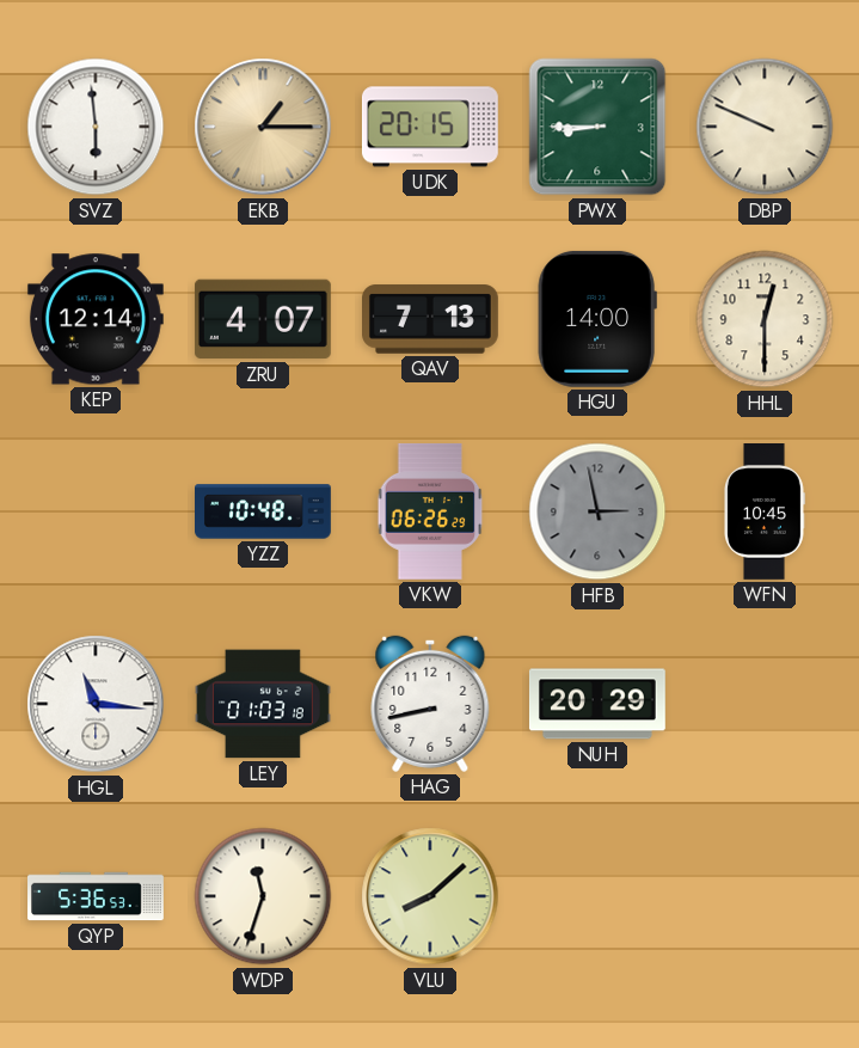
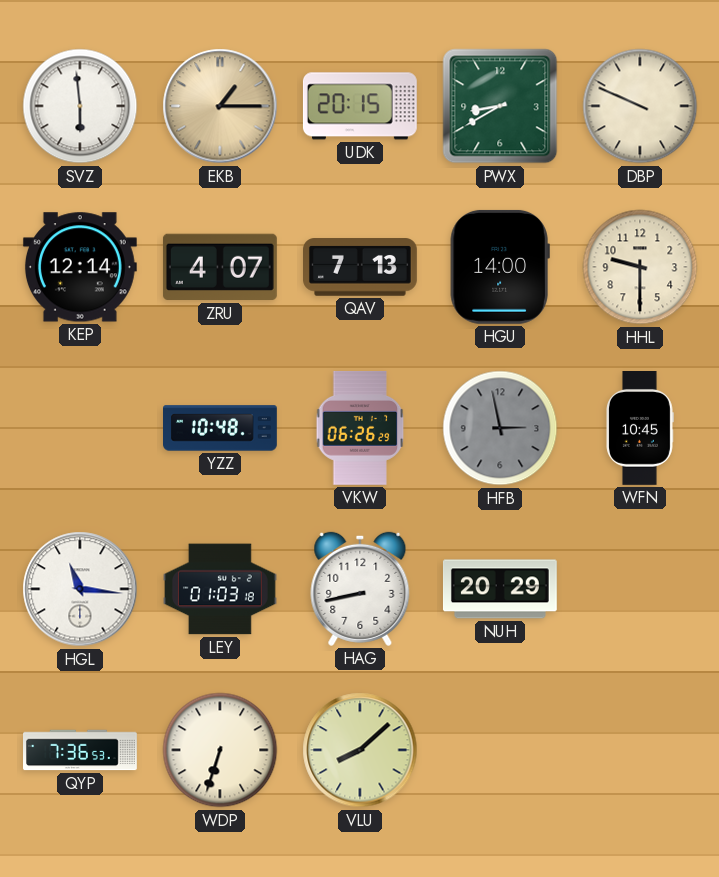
PWX: 8:45 -> 8:40
HHL: 12:30 -> 9:30
QYP: 5:36 -> 7:36
WDP: 11:33 -> 6:33
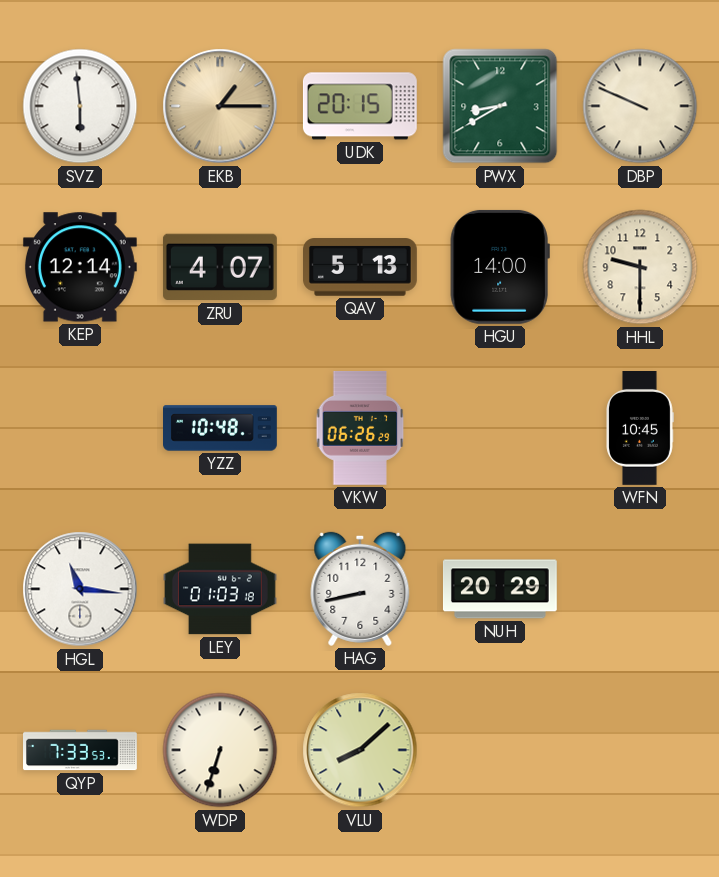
QAV: 7:13 -> 5:13
HFB: 2:58 -> none
QYP: 7:36 -> 7:33
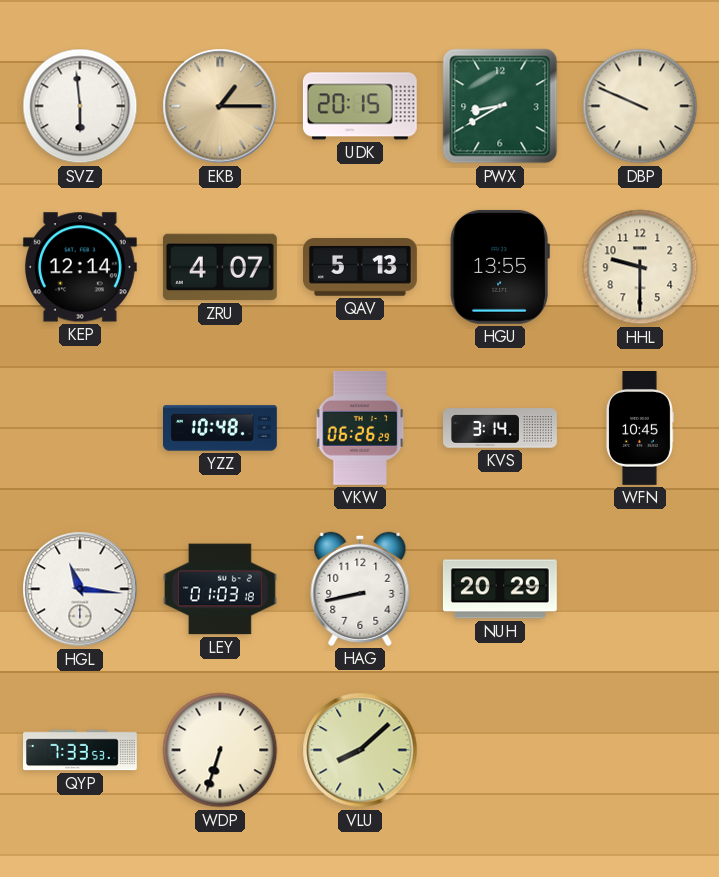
HGU: 14:00 -> 13:55
KVS: none -> 3:14
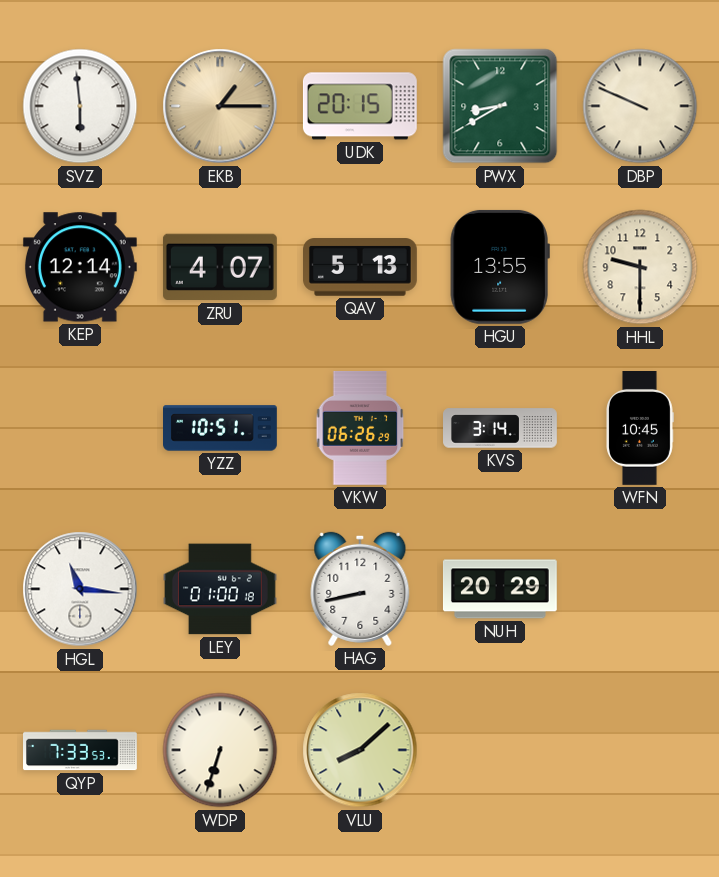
YZZ: 10:48 -> 10:51
LEY: 01:03 -> 01:00
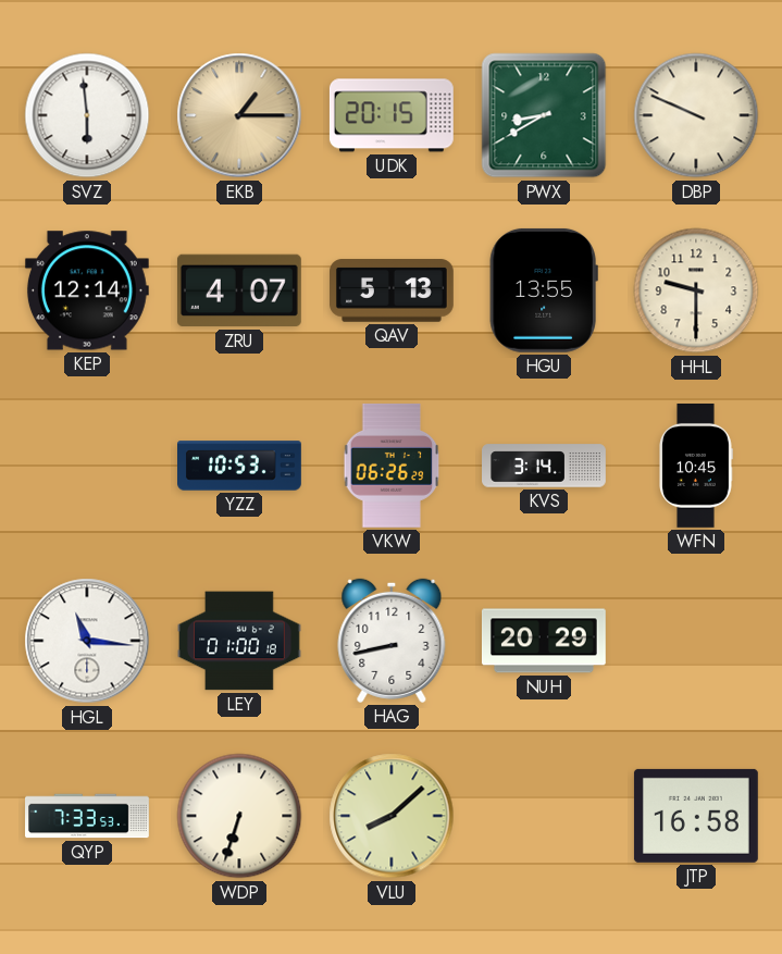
YZZ: 10:51 -> 10:53
JTP: none -> 16:58
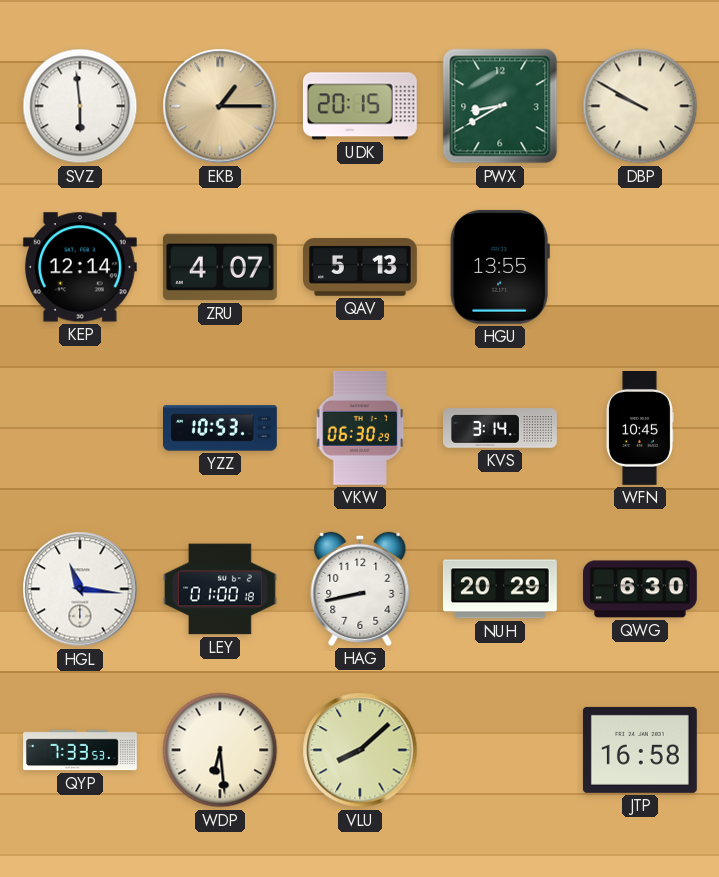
DBP: 9:49 -> 9:50
HHL: 9:30 -> none
VKW: 06:26 -> 06:30
QWG: none -> 6:30
WDP: 6:33 -> 6:29
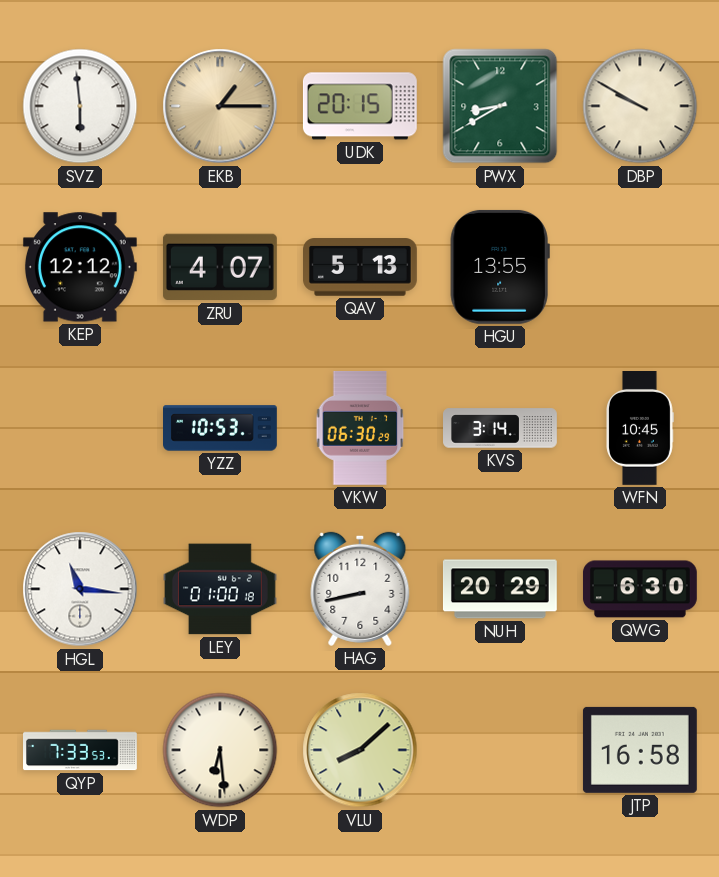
KEP: 12:14 -> 12:12
